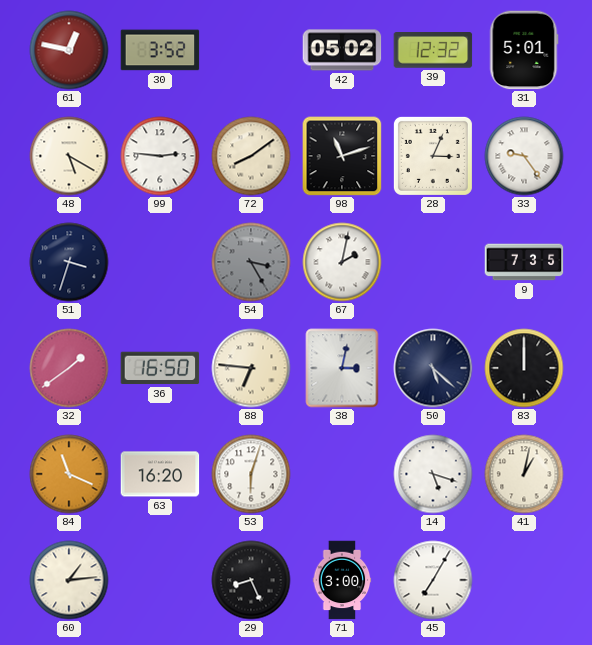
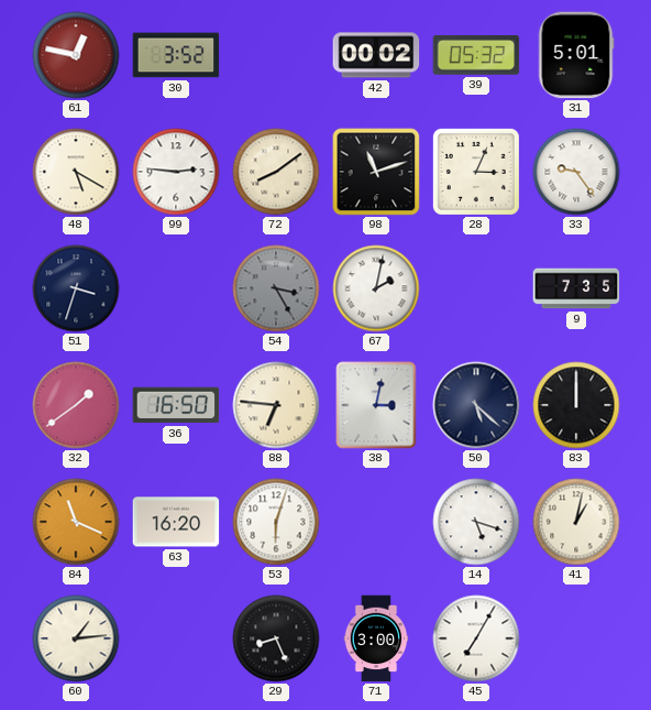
42: 05:02 -> 00:02
39: 12:32 -> 05:32
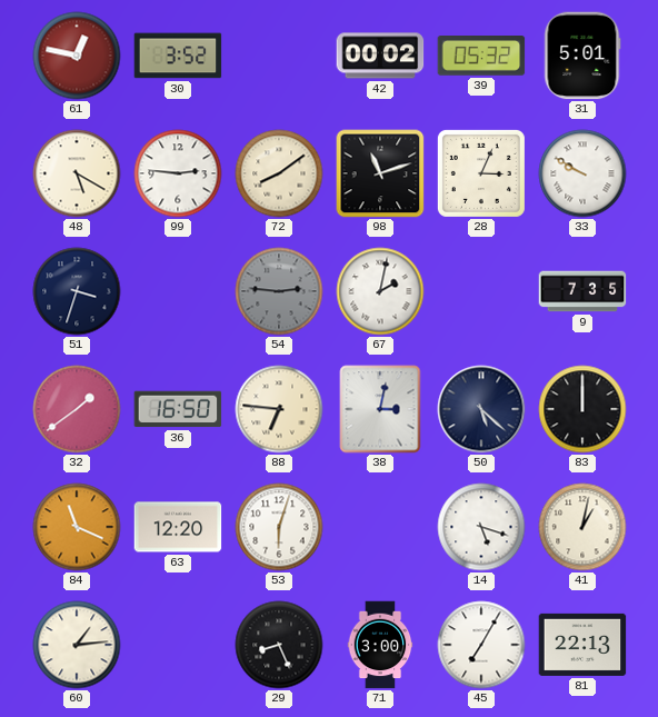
33: 9:24 -> 9:50
54: 3:25 -> 2:46
63: 16:20 -> 12:20
81: none -> 22:13
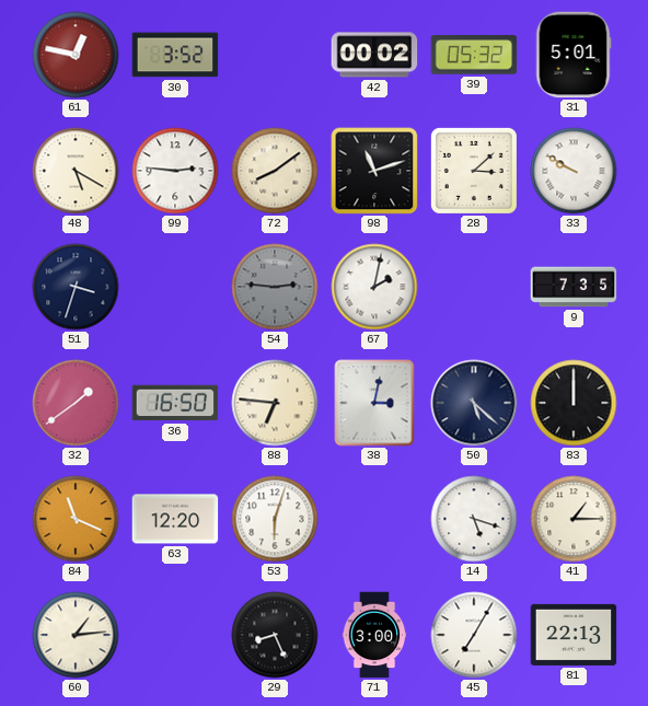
28: 3:04 -> 3:08
41: 1:02 -> 1:15
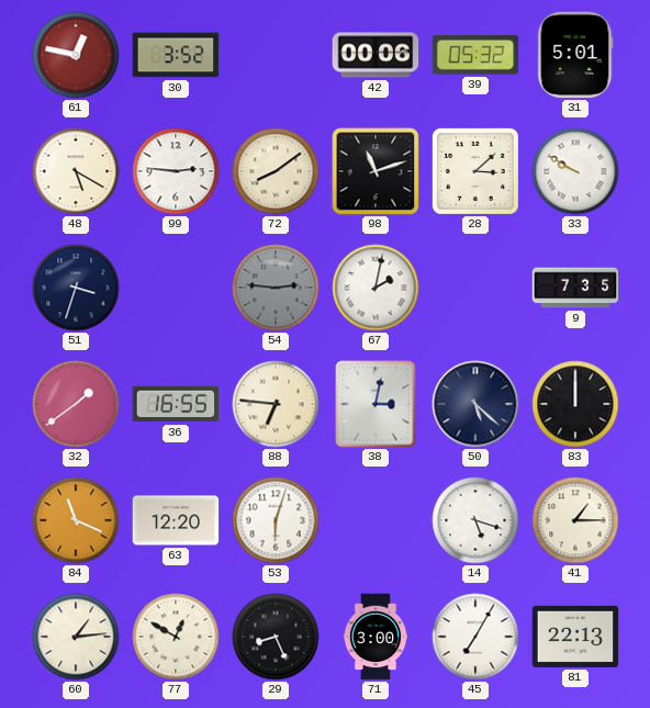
42: 00:02 -> 00:06
36: 16:50 -> 16:55
77: none -> 12:50
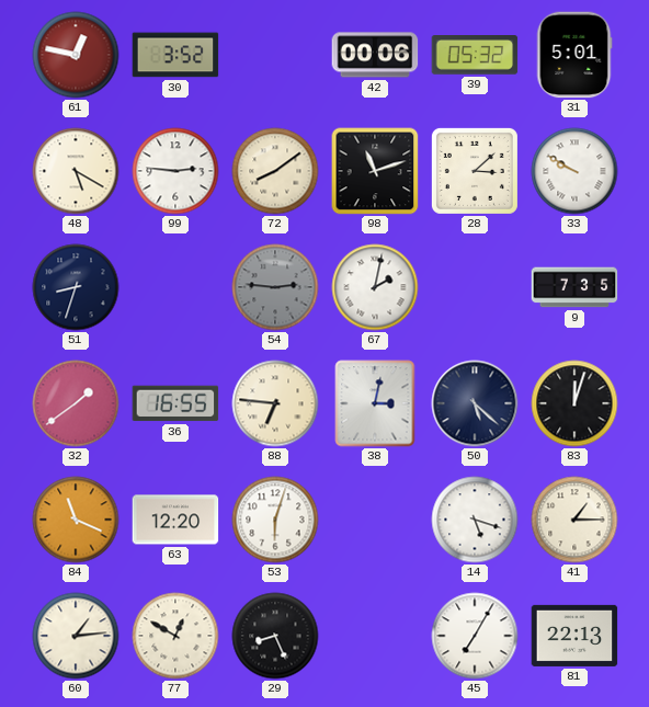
51: 3:33 -> 8:33
83: 12:00 -> 12:03
71: 3:00 -> none
